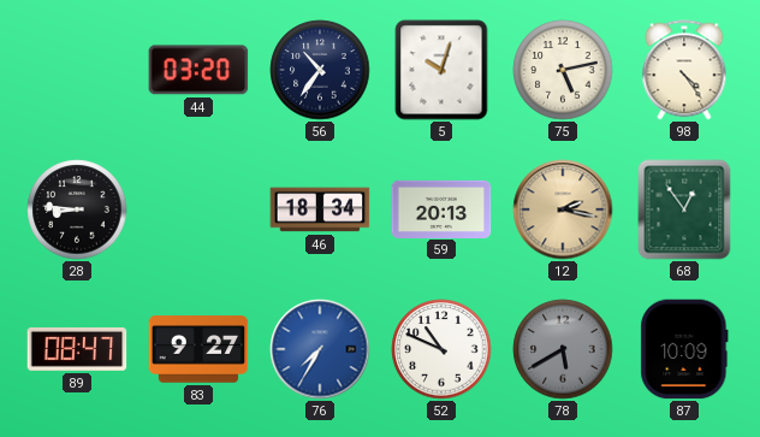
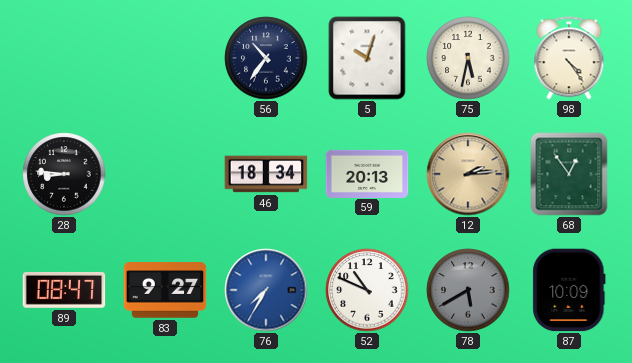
44: 03:20 -> none
75: 5:13 -> 5:32
12: 2:17 -> 2:14
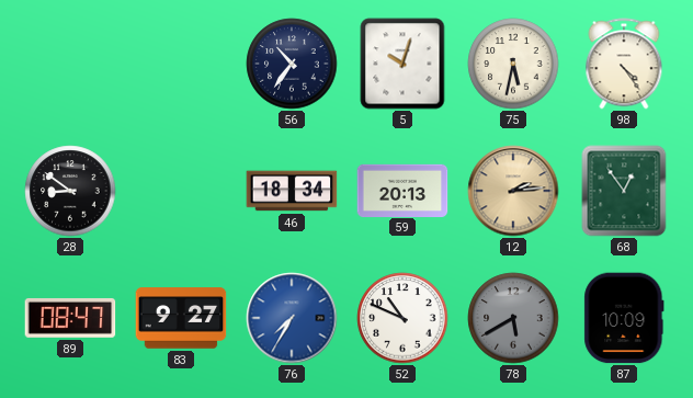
28: 8:46 -> 8:51
